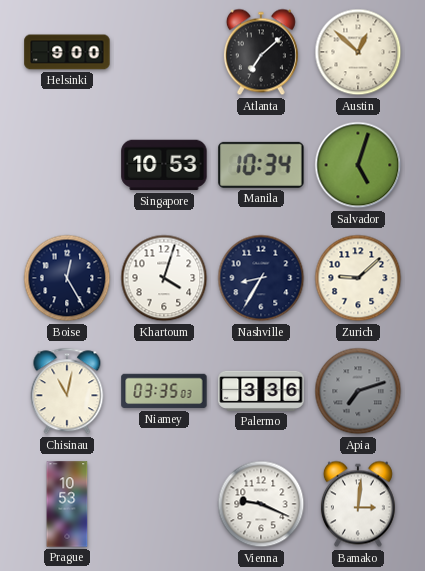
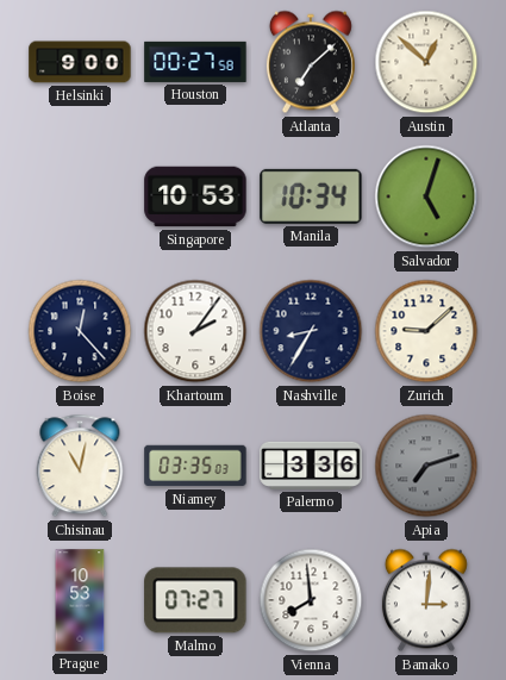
Houston: none -> 00:27
Boise: 12:25 -> 12:23
Khartoum: 4:03 -> 2:06
Malmo: none -> 07:27
Vienna: 9:19 -> 7:59
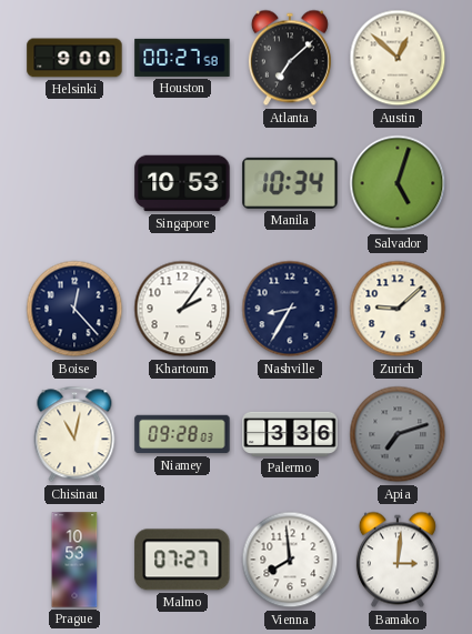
Niamey: 03:35 -> 09:28
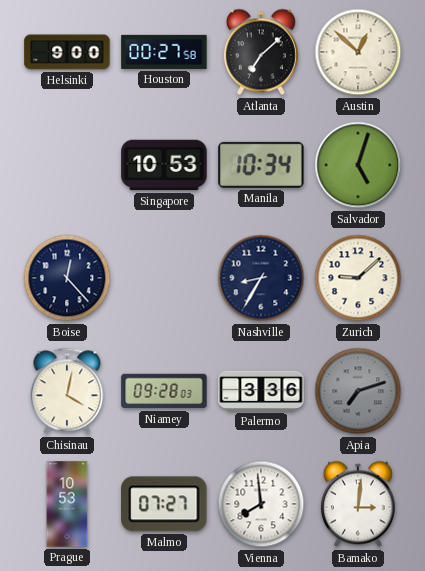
Khartoum: 2:06 -> none
Chisinau: 11:02 -> 4:02
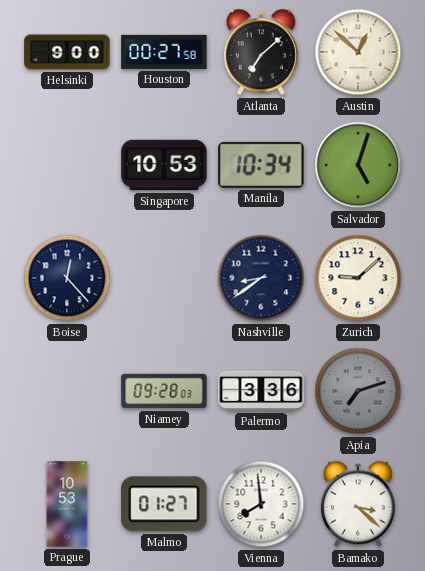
Nashville: 8:35 -> 8:39
Chisinau: 4:02 -> none
Malmo: 07:27 -> 01:27
Bamako: 3:01 -> 3:22
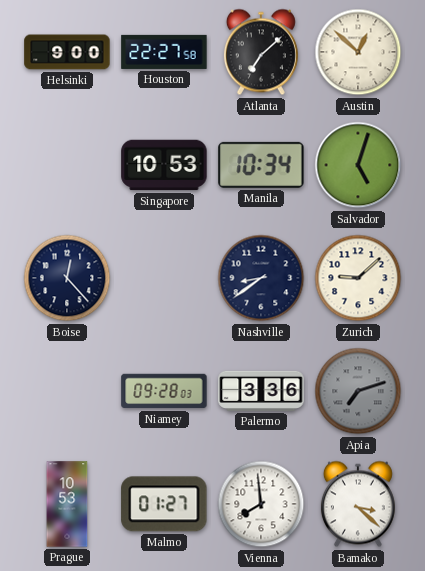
Houston: 00:27 -> 22:27
